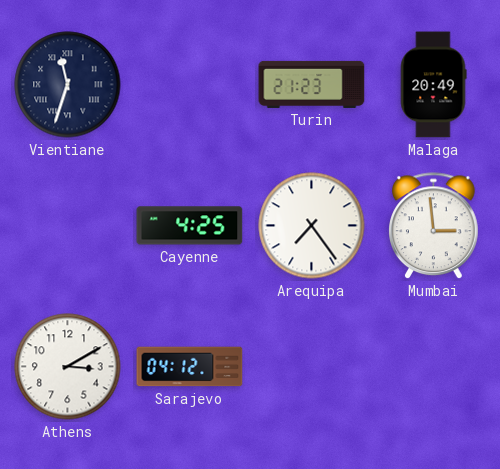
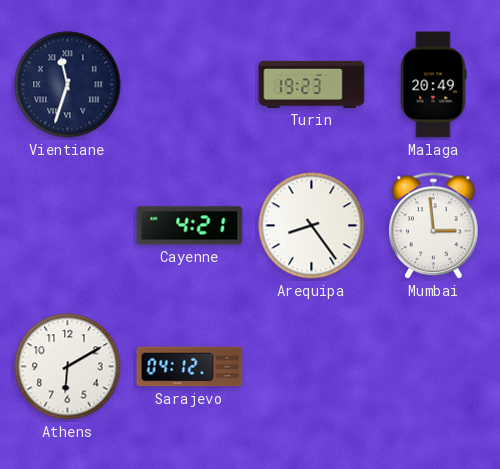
Turin: 21:23 -> 19:23
Cayenne: 4:25 -> 4:21
Arequipa: 7:24 -> 8:24
Athens: 3:10 -> 6:10
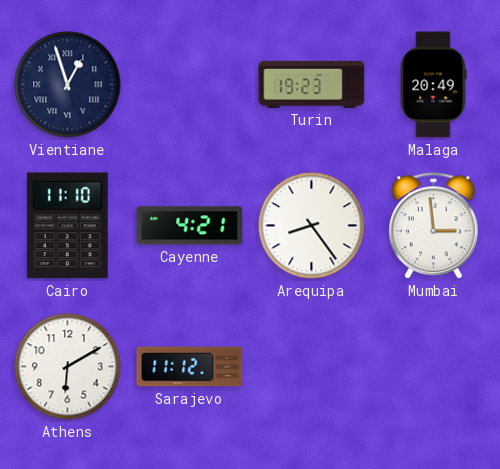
Vientiane: 11:33 -> 12:57
Cairo: none -> 11:10
Sarajevo: 04:12 -> 11:12
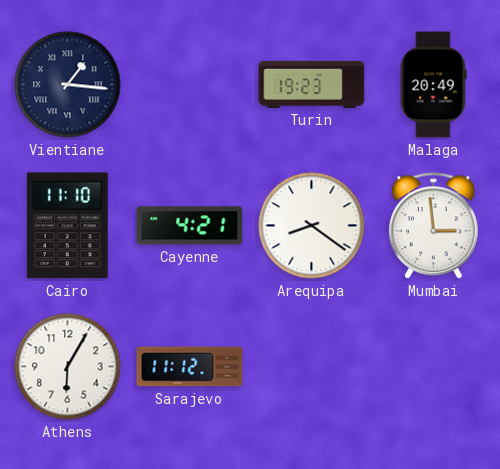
Vientiane: 12:57 -> 1:16
Arequipa: 8:24 -> 8:21
Athens: 6:10 -> 6:05
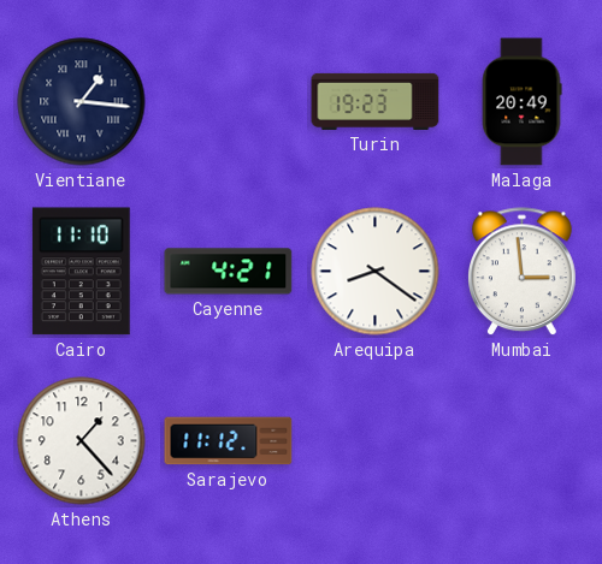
Athens: 6:05 -> 1:23
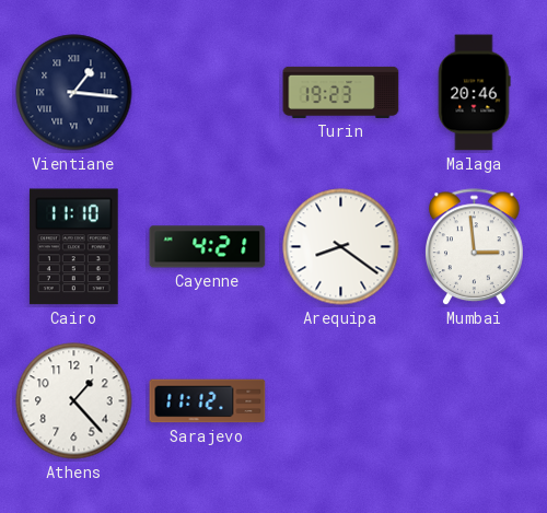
Malaga: 20:49 -> 20:46
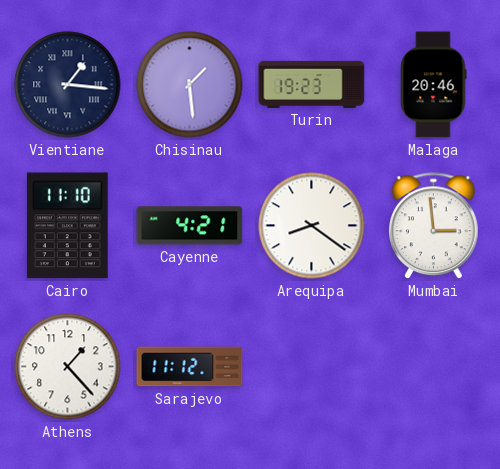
Chisinau: none -> 1:29
